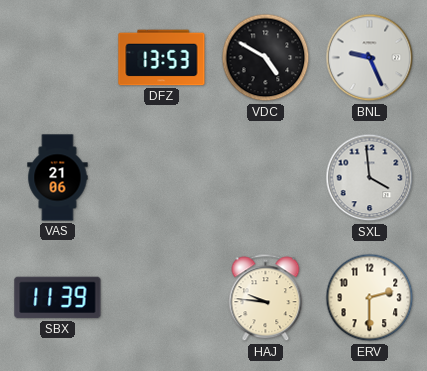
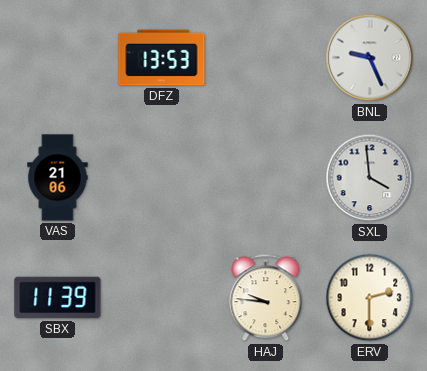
VDC: 4:50 -> none
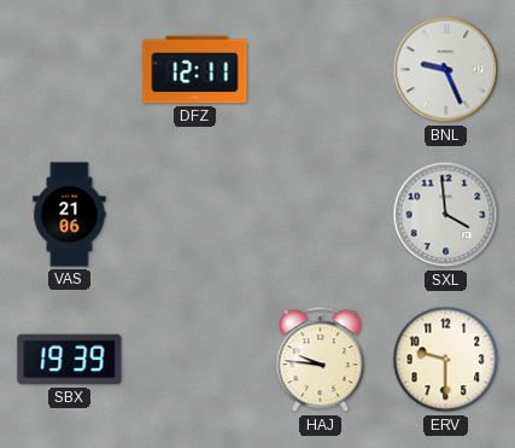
DFZ: 13:53 -> 12:11
SBX: 11:39 -> 19:39
ERV: 2:30 -> 9:30
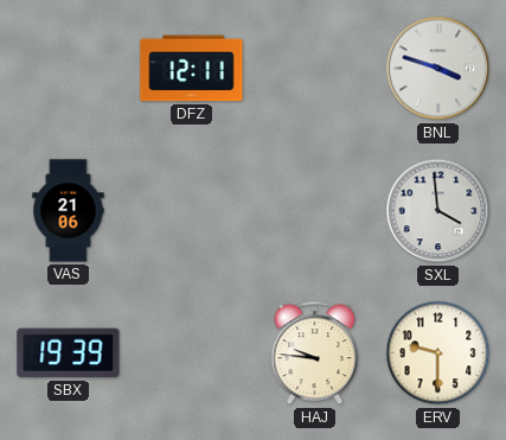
BNL: 9:26 -> 3:48
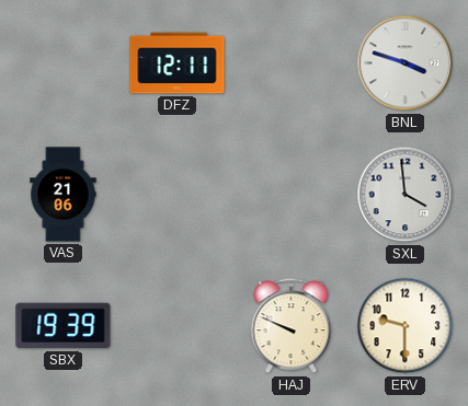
HAJ: 9:46 -> 9:49
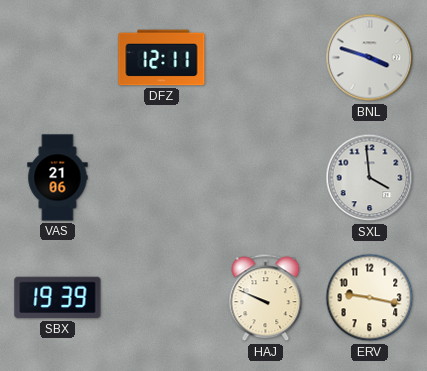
ERV: 9:30 -> 9:17
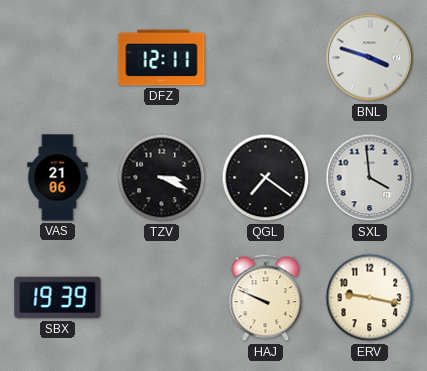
TZV: none -> 3:19
QGL: none -> 7:21
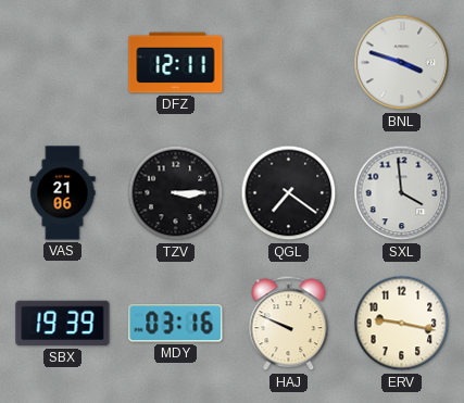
TZV: 3:19 -> 3:15
MDY: none -> 03:16
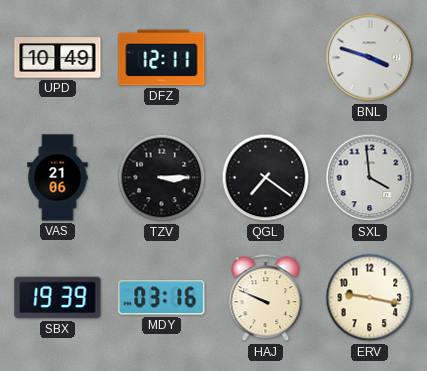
UPD: none -> 10:49
